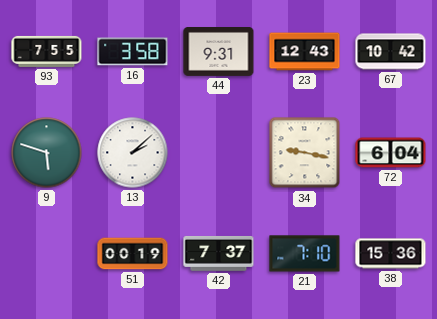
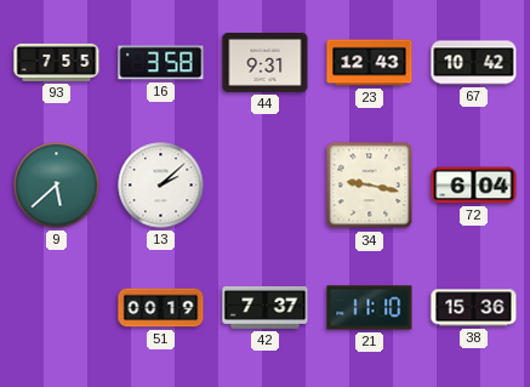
9: 5:48 -> 5:38
21: 7:10 -> 11:10
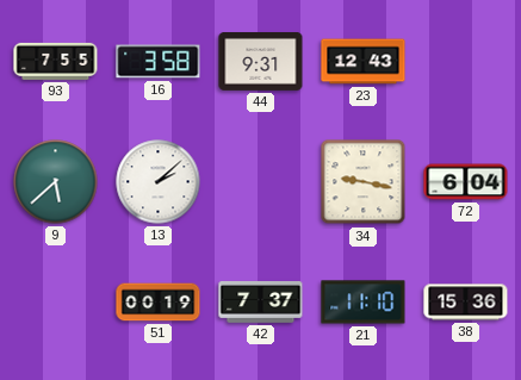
67: 10:42 -> none
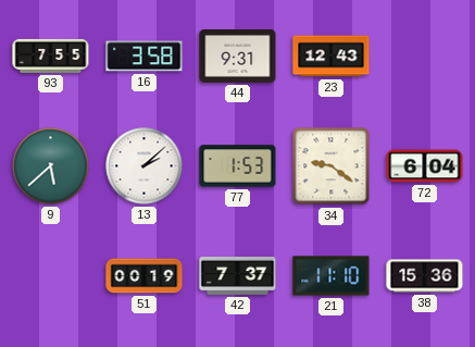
77: none -> 1:53
34: 9:17 -> 9:21
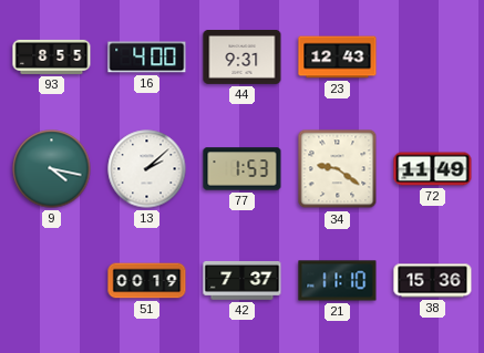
93: 7:55 -> 8:55
16: 3:58 -> 4:00
9: 5:38 -> 4:17
72: 6:04 -> 11:49
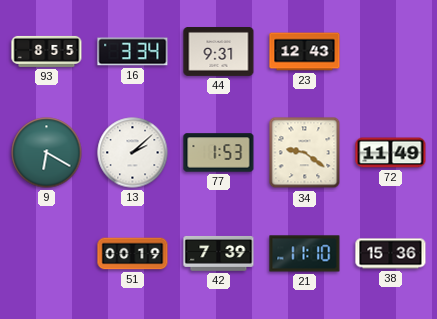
16: 4:00 -> 3:34
9: 4:17 -> 6:20
42: 7:37 -> 7:39
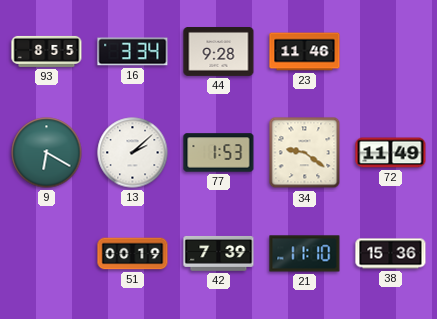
44: 9:31 -> 9:28
23: 12:43 -> 11:46
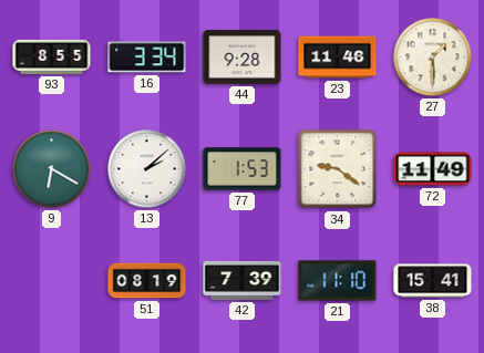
27: none -> 1:30
51: 00:19 -> 08:19
38: 15:36 -> 15:41
